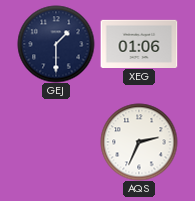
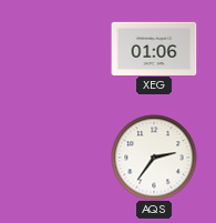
GEJ: 1:30 -> none
AQS: 2:34 -> 2:36
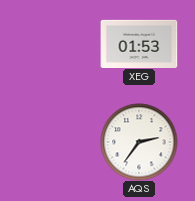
XEG: 01:06 -> 01:53
